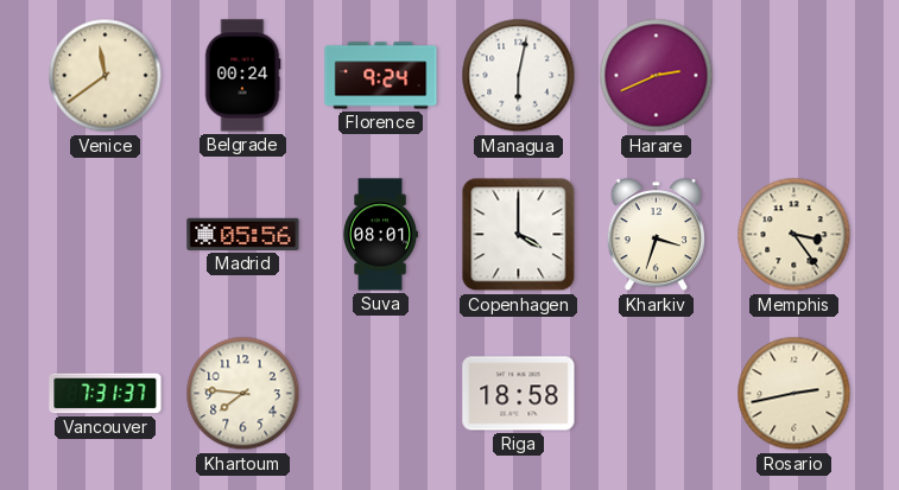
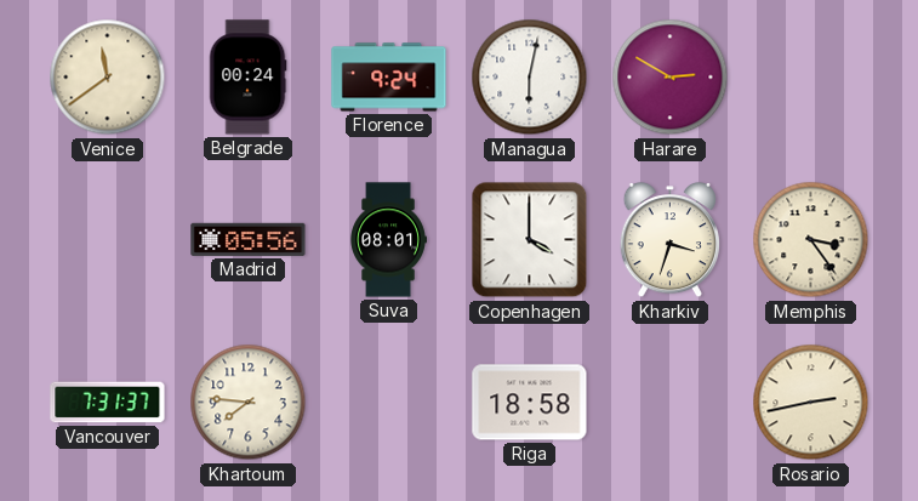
Harare: 2:41 -> 2:50
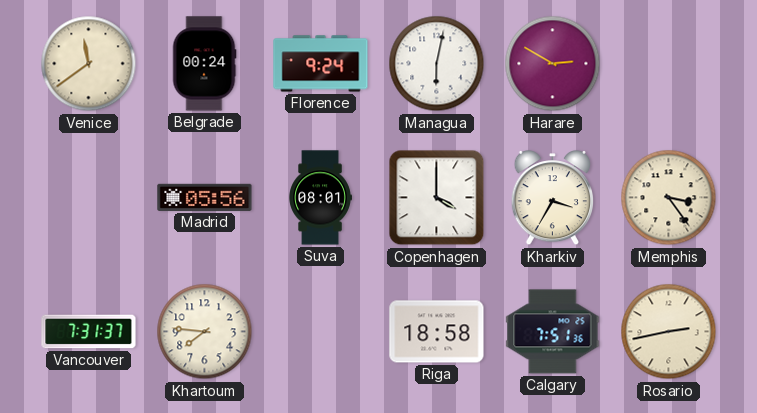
Kharkiv: 3:33 -> 3:35
Calgary: none -> 7:51
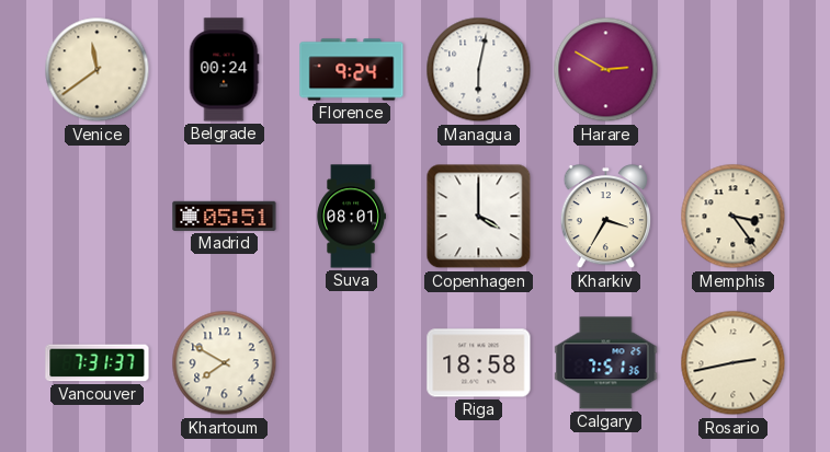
Madrid: 05:56 -> 05:51
Khartoum: 7:46 -> 7:50
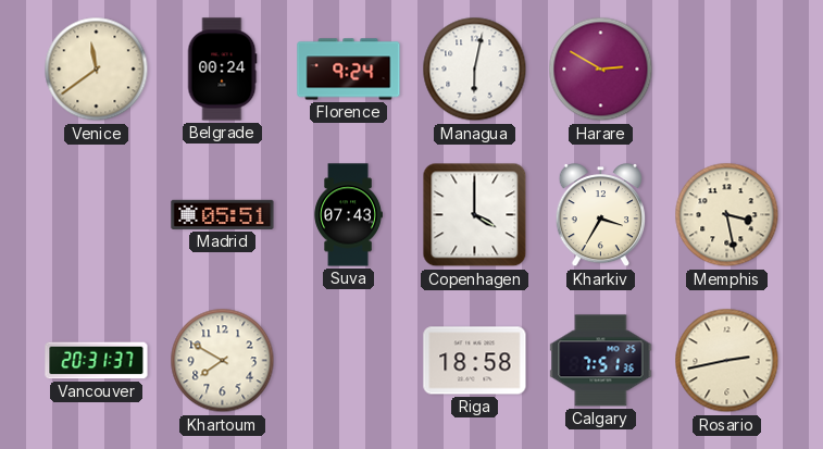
Suva: 08:01 -> 07:43
Memphis: 3:24 -> 3:28
Vancouver: 7:31 -> 20:31
